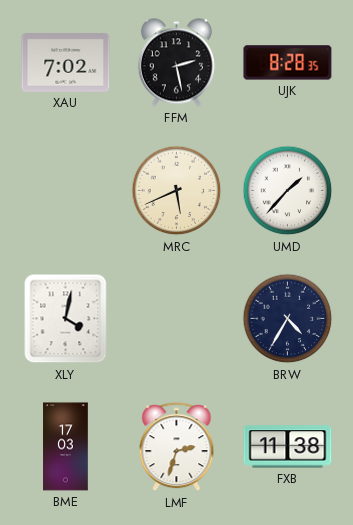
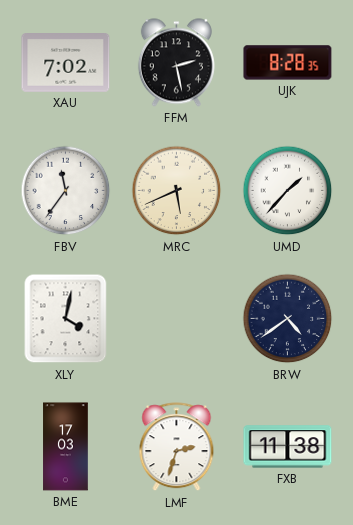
FBV: none -> 11:36
BRW: 4:35 -> 4:39
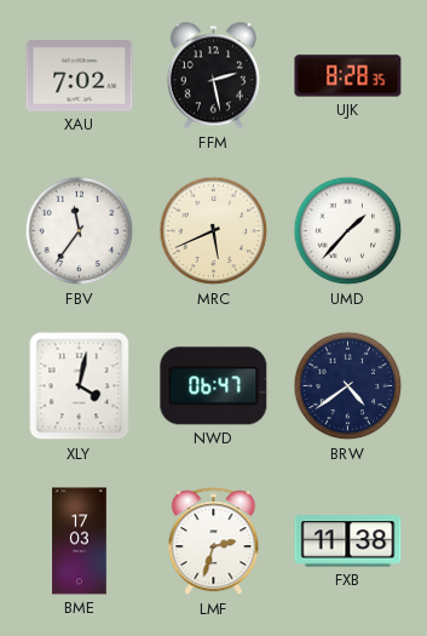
NWD: none -> 06:47
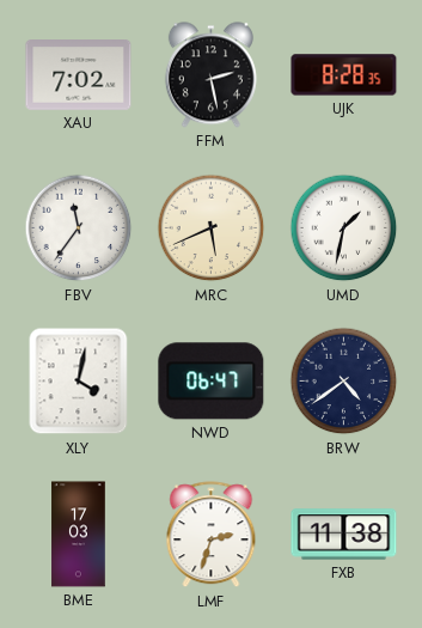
UMD: 1:37 -> 1:32
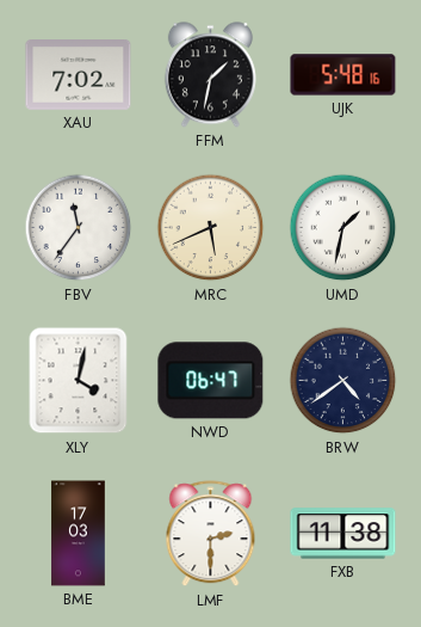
FFM: 2:28 -> 1:32
UJK: 8:28 -> 5:48
LMF: 2:33 -> 2:30
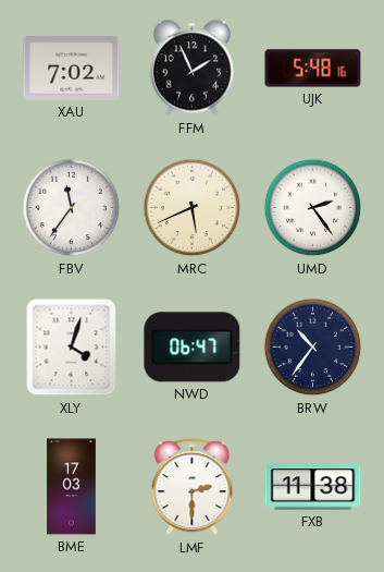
FFM: 1:32 -> 1:56
UMD: 1:32 -> 2:24
XLY: 4:02 -> 4:03
BRW: 4:39 -> 10:36
